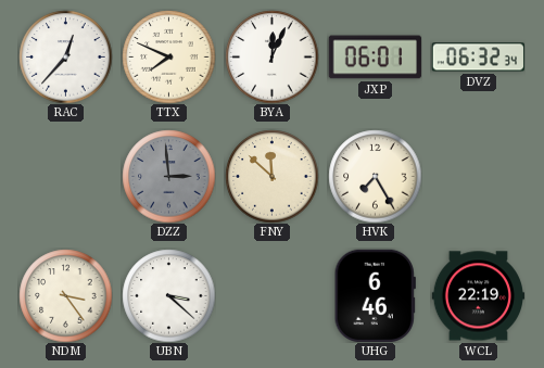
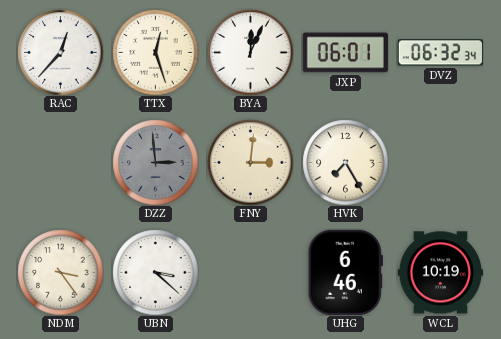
TTX: 7:49 -> 12:27
FNY: 11:52 -> 3:01
WCL: 22:19 -> 10:19
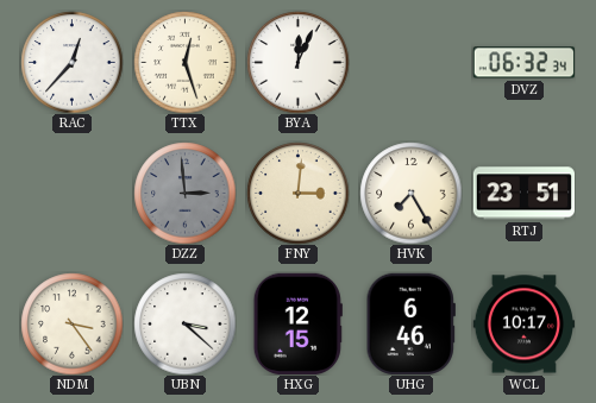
JXP: 06:01 -> none
RTJ: none -> 23:51
HXG: none -> 12:15
WCL: 10:19 -> 10:17
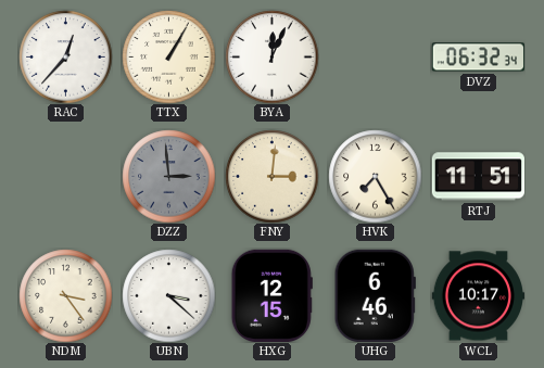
TTX: 12:27 -> 1:05
RTJ: 23:51 -> 11:51
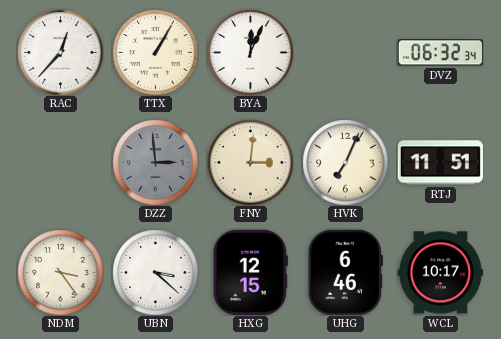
HVK: 7:25 -> 7:04
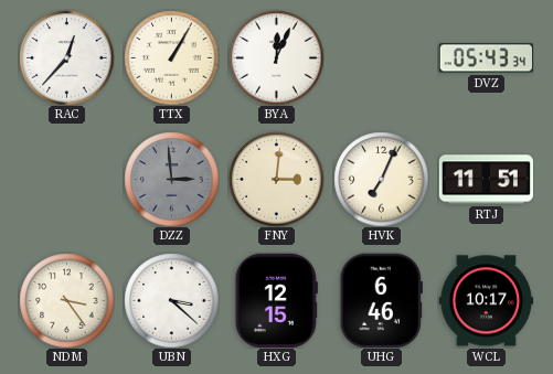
DVZ: 06:32 -> 05:43
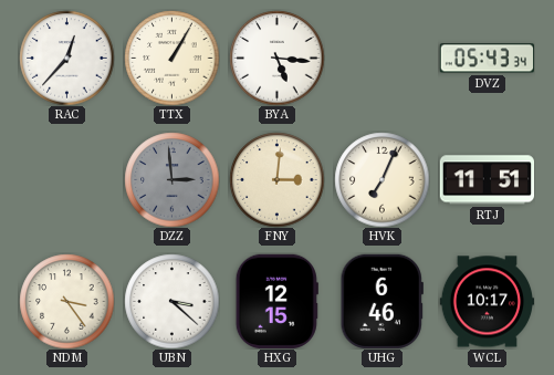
BYA: 12:04 -> 5:16
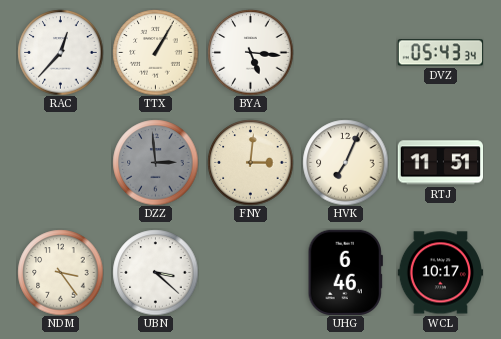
HXG: 12:15 -> none
